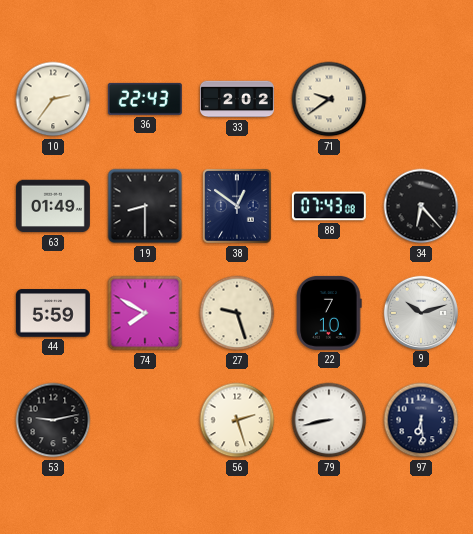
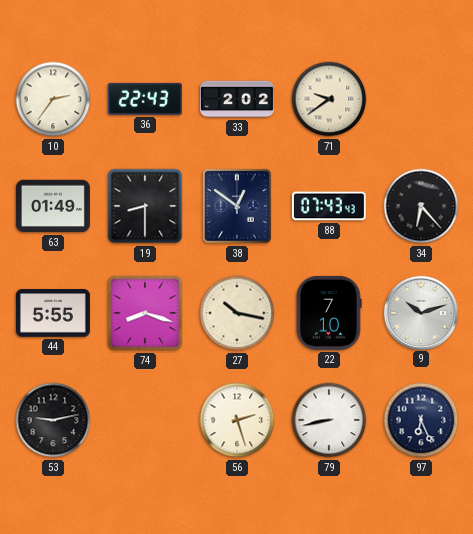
88: 07:43:08 -> 07:43:43
44: 5:59 -> 5:55
74: 7:50 -> 8:18
27: 9:27 -> 10:17
97: 6:29 -> 6:26
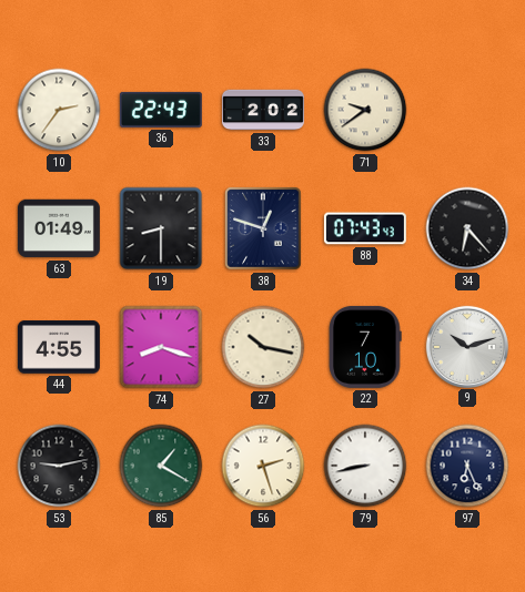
38: 12:51 -> 12:48
44: 5:55 -> 4:55
85: none -> 1:20
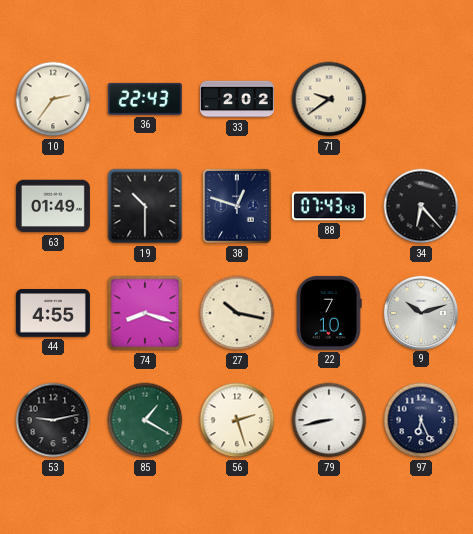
19: 8:30 -> 10:30
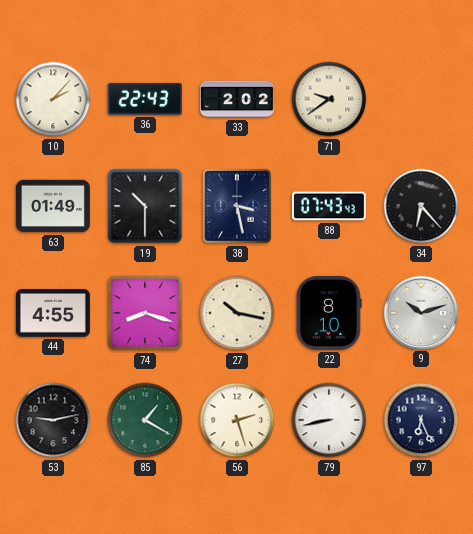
10: 2:36 -> 2:07
38: 12:48 -> 3:28
22: 7:10 -> 8:10
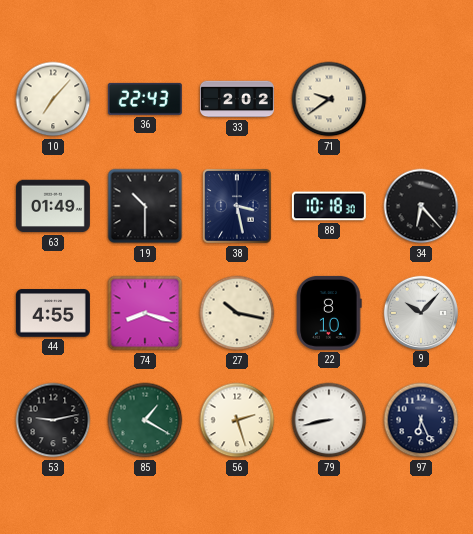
10: 2:07 -> 7:07
88: 07:43 -> 10:18
9: 10:12 -> 10:07
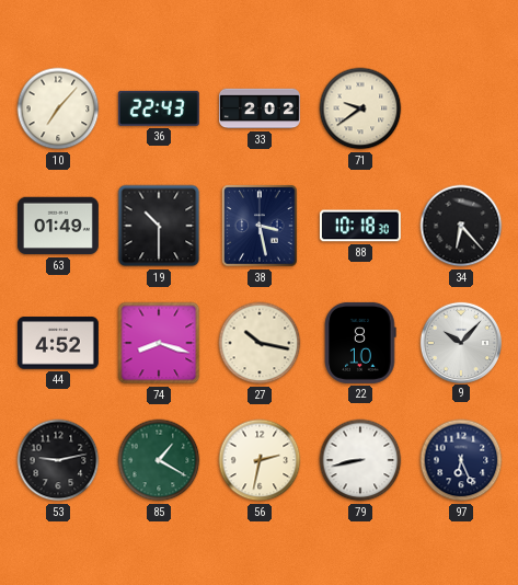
44: 4:55 -> 4:52
56: 2:27 -> 2:32
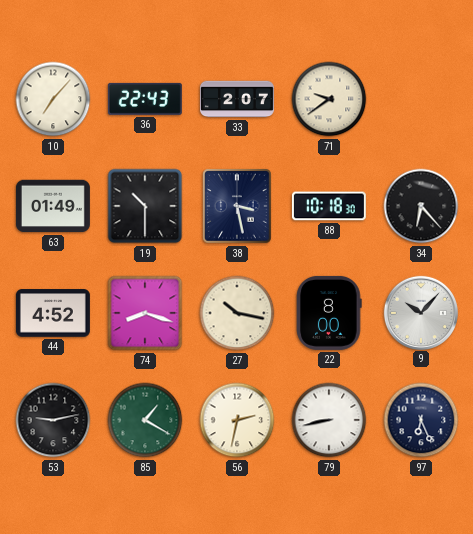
33: 2:02 -> 2:07
22: 8:10 -> 8:00
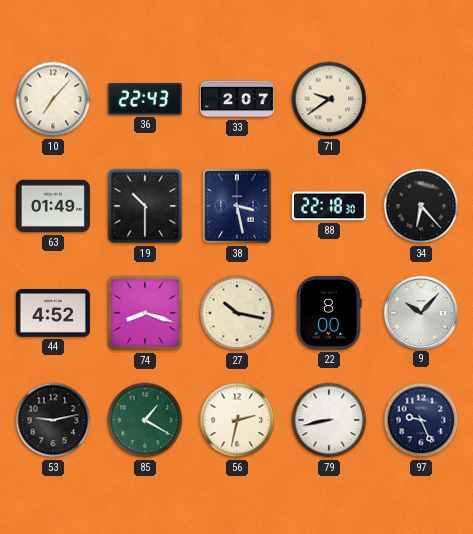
88: 10:18 -> 22:18
97: 6:26 -> 9:26
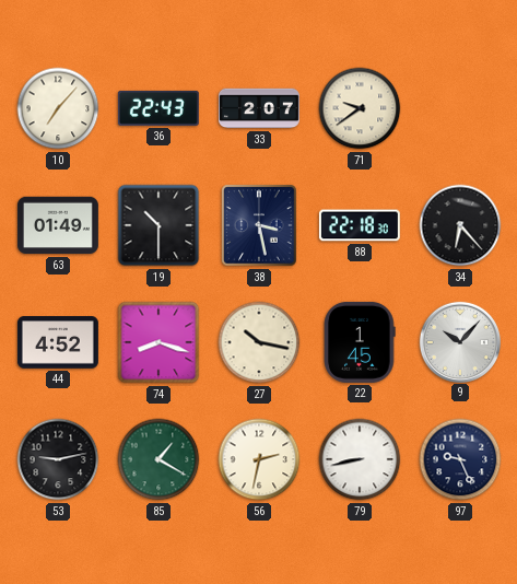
22: 8:00 -> 1:45
